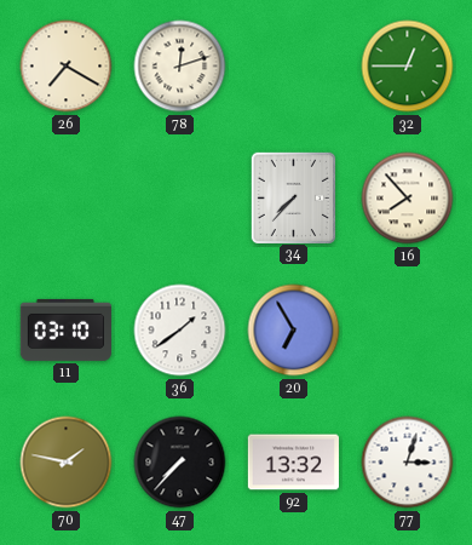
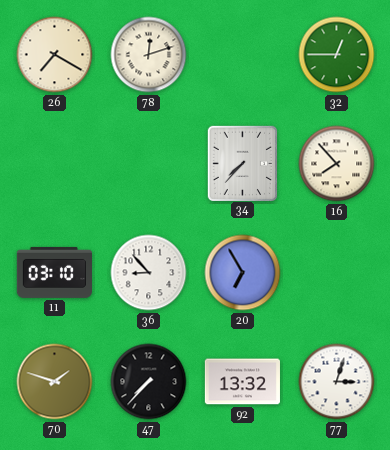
36: 1:39 -> 8:53
70: 1:47 -> 1:48
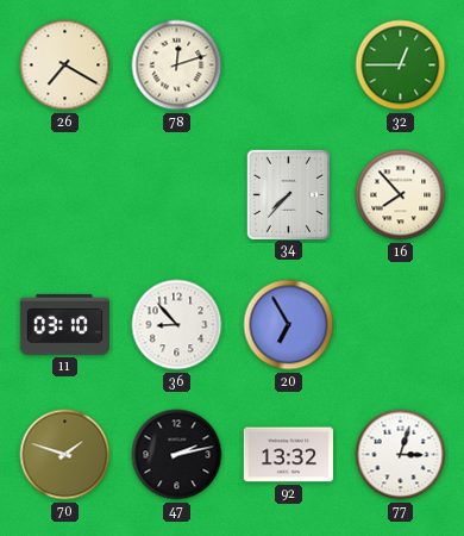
47: 7:37 -> 2:13
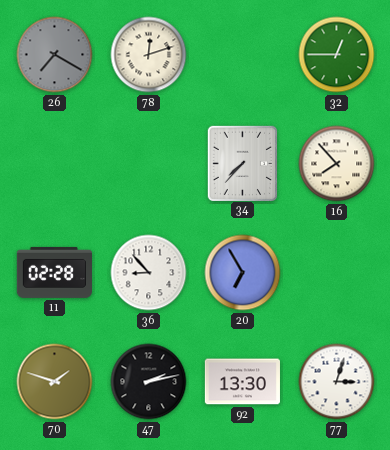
26 dial: cream -> grey
11: 03:10 -> 02:28
92: 13:32 -> 13:30
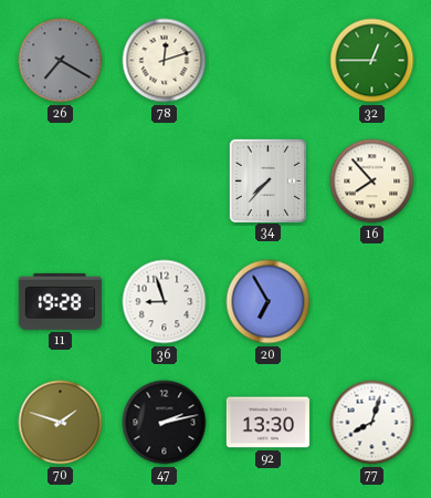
11: 02:28 -> 19:28
36: 8:53 -> 8:57
77: 3:03 -> 8:03
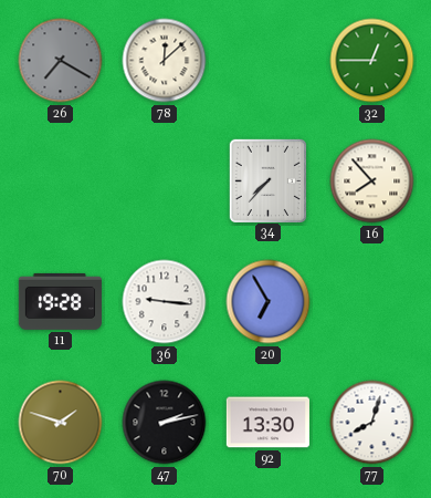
78: 12:12 -> 12:08
36: 8:57 -> 9:16
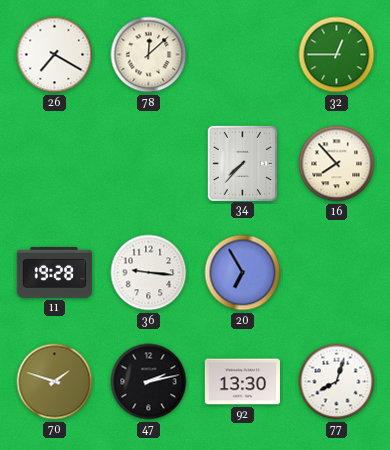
26 dial: grey -> white
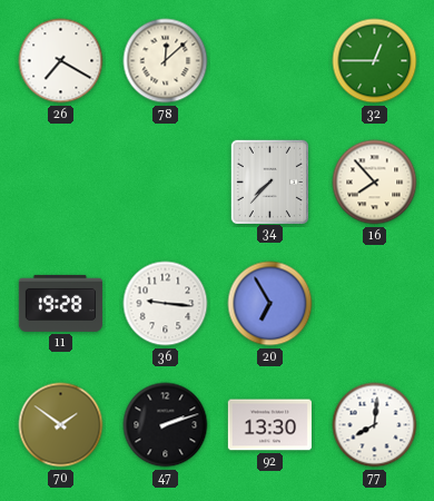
70: 1:48 -> 1:51
47: 2:13 -> 2:12
77: 8:03 -> 8:01
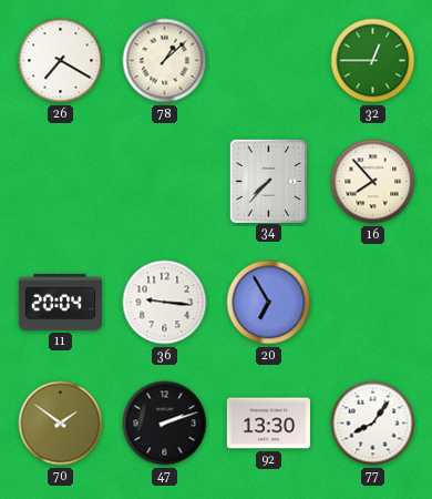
78: 12:08 -> 1:08
11: 19:28 -> 20:04
77: 8:01 -> 8:06
